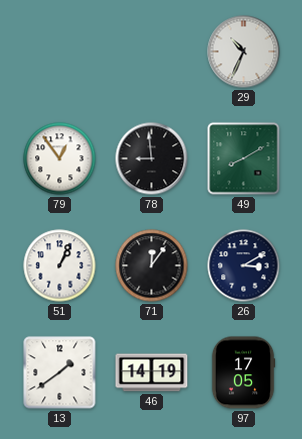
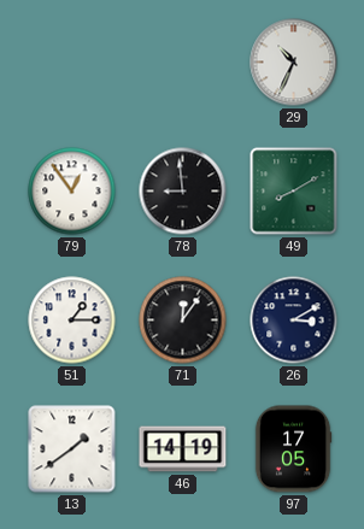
51: 1:04 -> 1:15
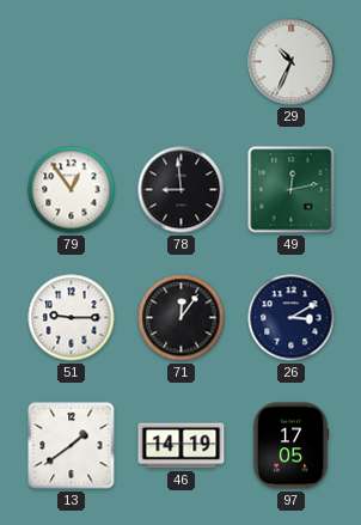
49: 8:10 -> 12:13
51: 1:15 -> 9:15
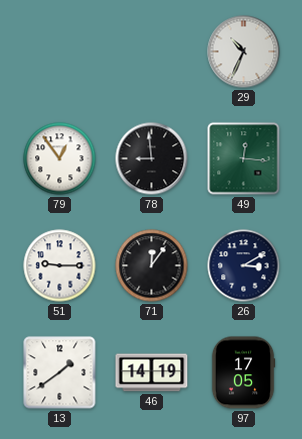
49: 12:13 -> 12:16
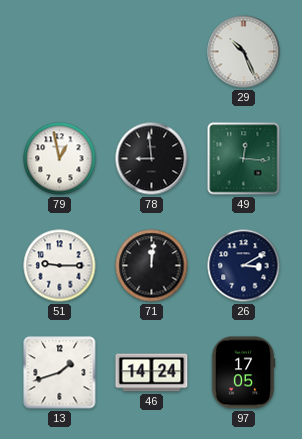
29: 10:34 -> 10:26
79: 12:54 -> 12:58
71: 12:06 -> 12:01
13: 1:39 -> 1:42
46: 14:19 -> 14:24
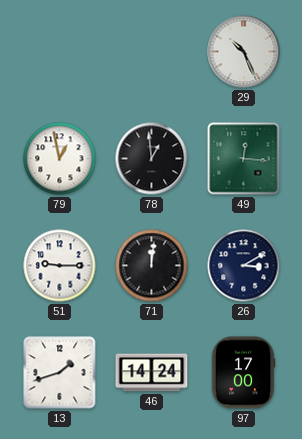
78: 8:59 -> 12:59
97: 17:05 -> 17:00
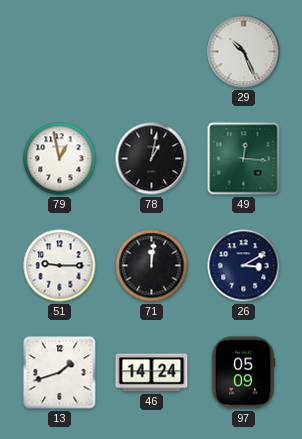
78: 12:59 -> 1:02
97: 17:00 -> 05:09
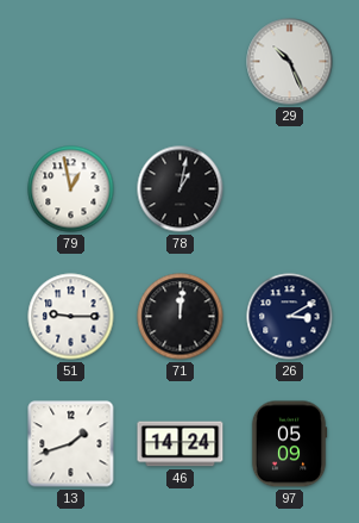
49: 12:16 -> none
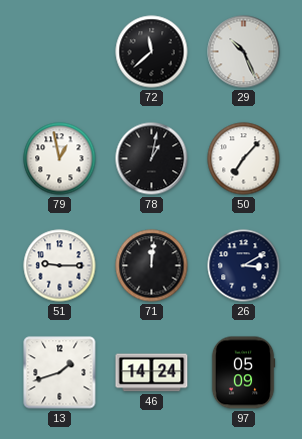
72: none -> 11:38
50: none -> 7:07
